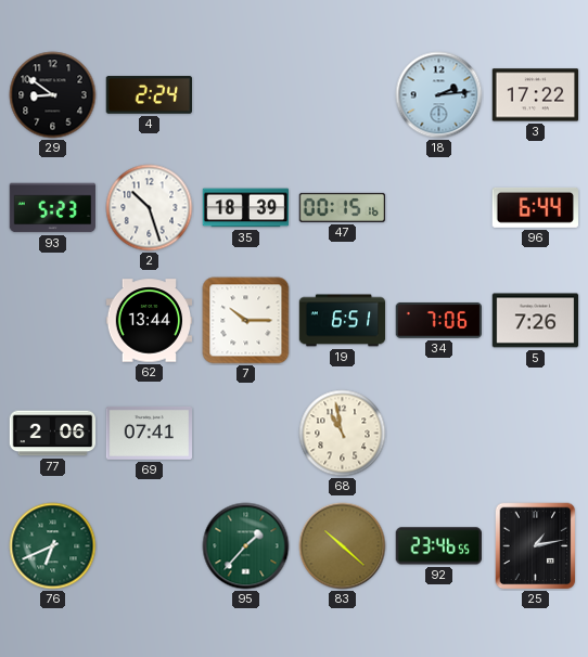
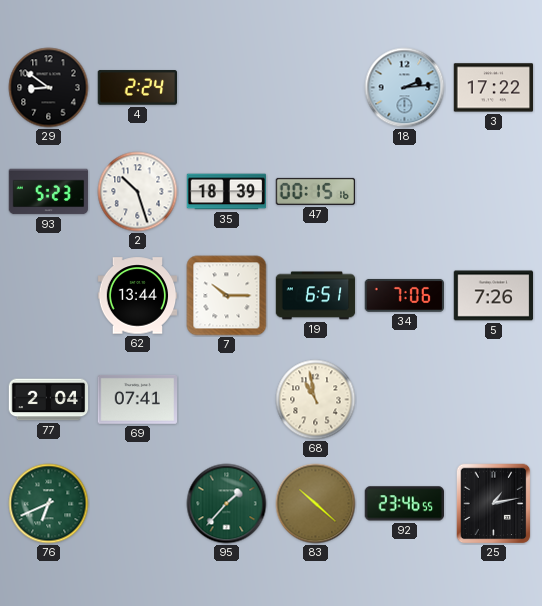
96: 6:44 -> none
77: 2:06 -> 2:04
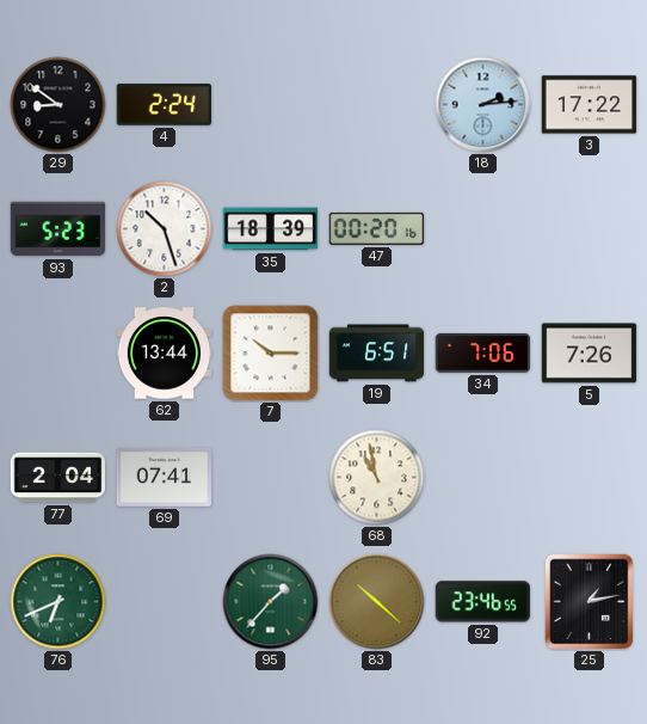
47: 00:15 -> 00:20
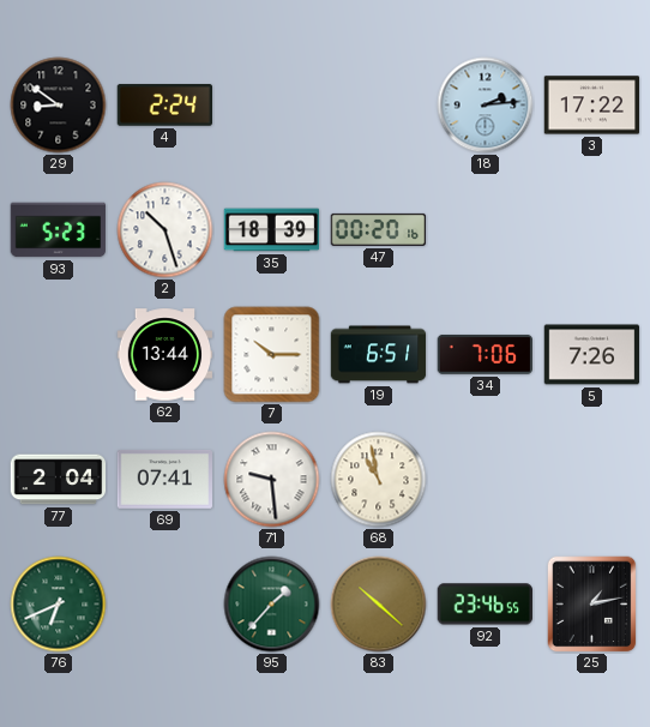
71: none -> 9:29
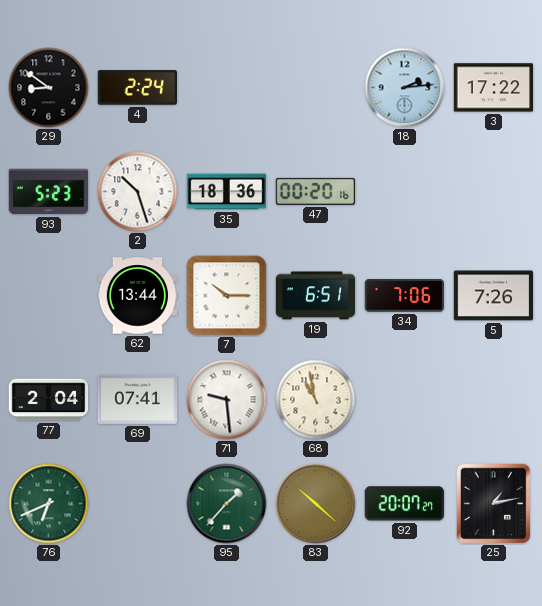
35: 18:39 -> 18:36
92: 23:46 -> 20:07
